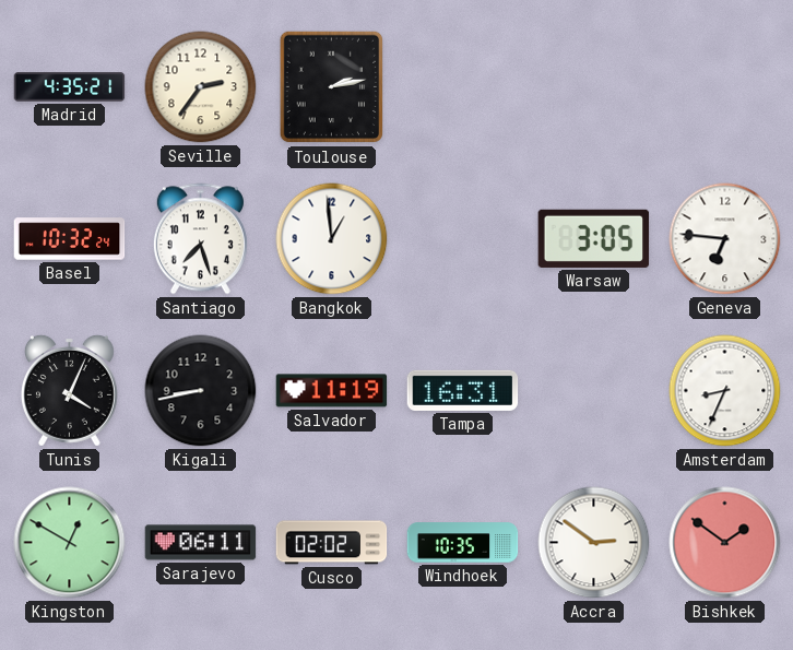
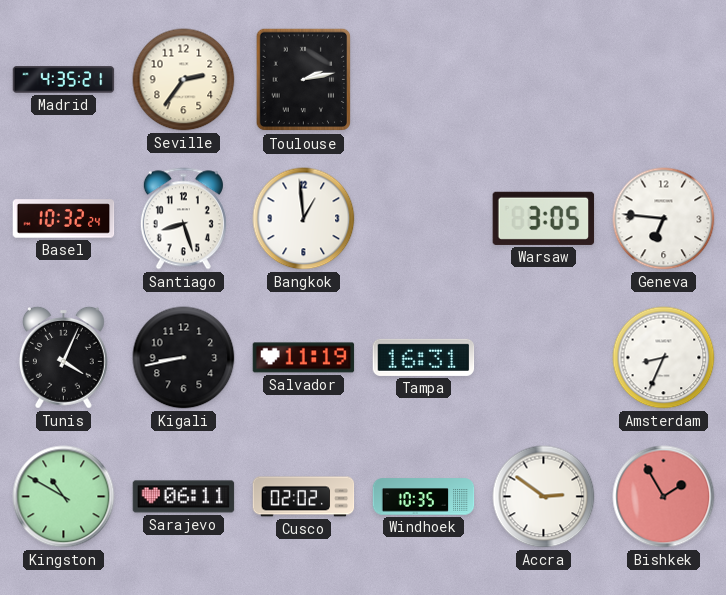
Santiago: 7:27 -> 8:27
Kingston: 12:50 -> 10:50
Bishkek: 1:51 -> 1:55
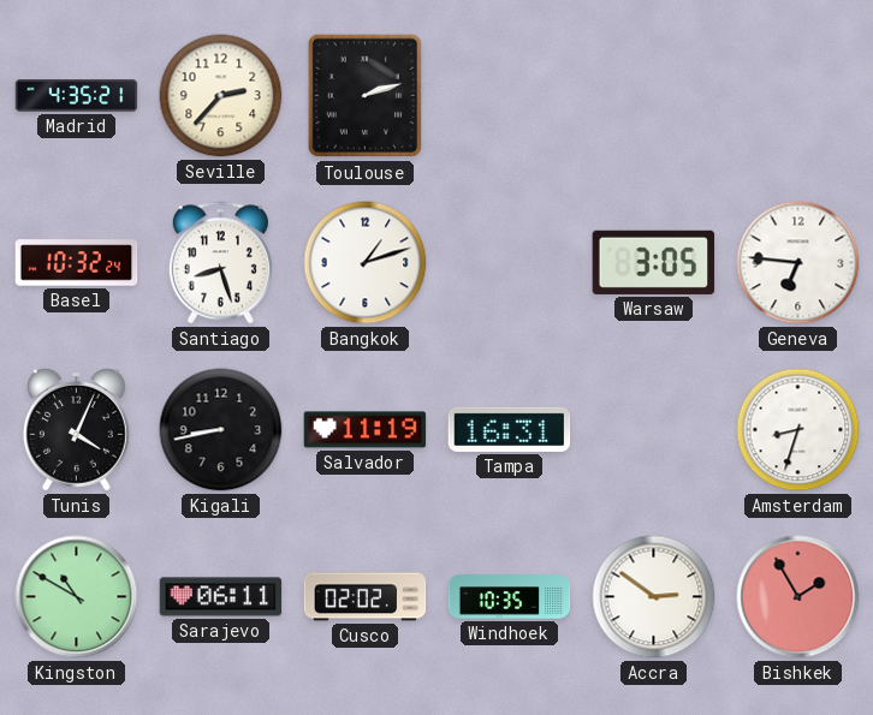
Seville: 2:36 -> 2:37
Toulouse: 2:13 -> 2:12
Bangkok: 12:59 -> 1:12
Amsterdam: 8:34 -> 8:33
